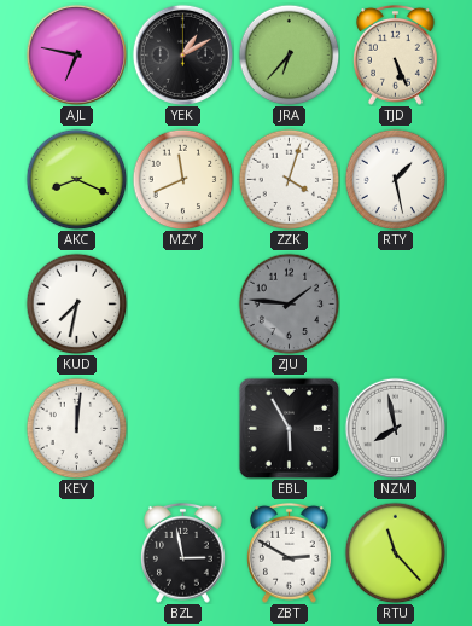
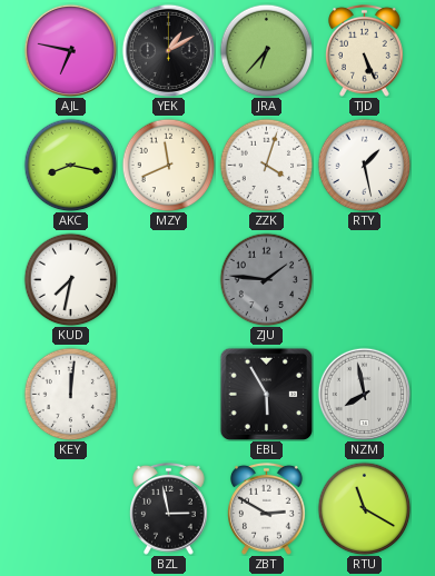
AKC: 8:19 -> 8:17
RTU: 11:23 -> 11:20
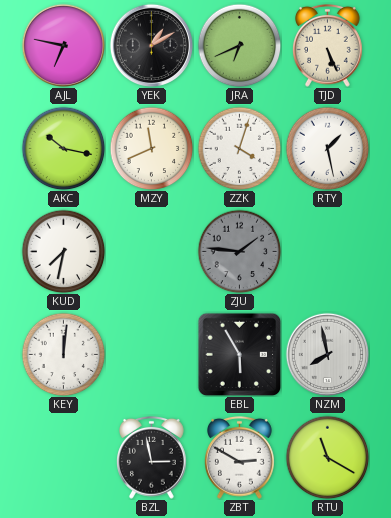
JRA: 6:37 -> 6:41
AKC: 8:17 -> 10:17
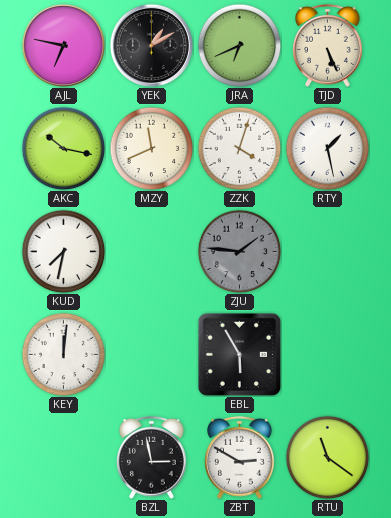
NZM: 7:58 -> none
RTU: 11:20 -> 11:21
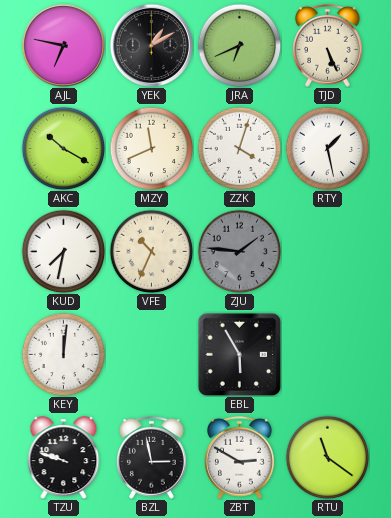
AKC: 10:17 -> 10:20
VFE: none -> 10:34
TZU: none -> 9:48
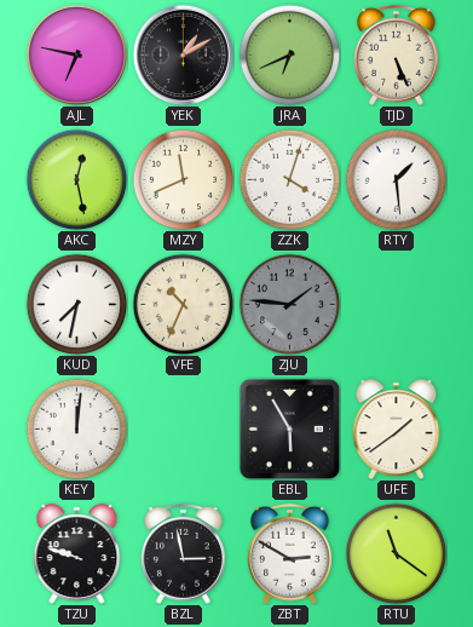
AKC: 10:20 -> 12:28
RTY: 1:28 -> 1:29
UFE: none -> 1:39
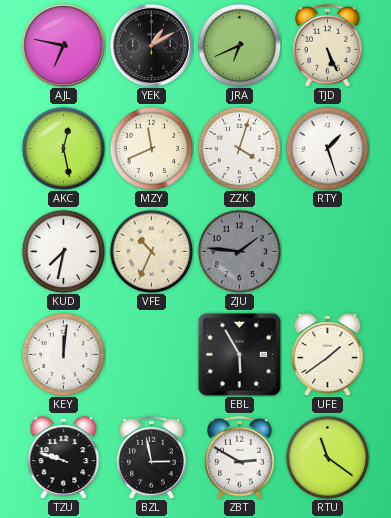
RTY: 1:29 -> 1:27
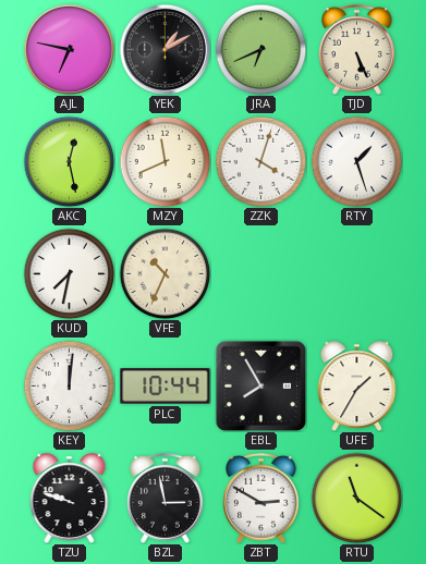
ZJU: 1:46 -> none
PLC: none -> 10:44
EBL: 5:55 -> 7:55
UFE: 1:39 -> 1:35
